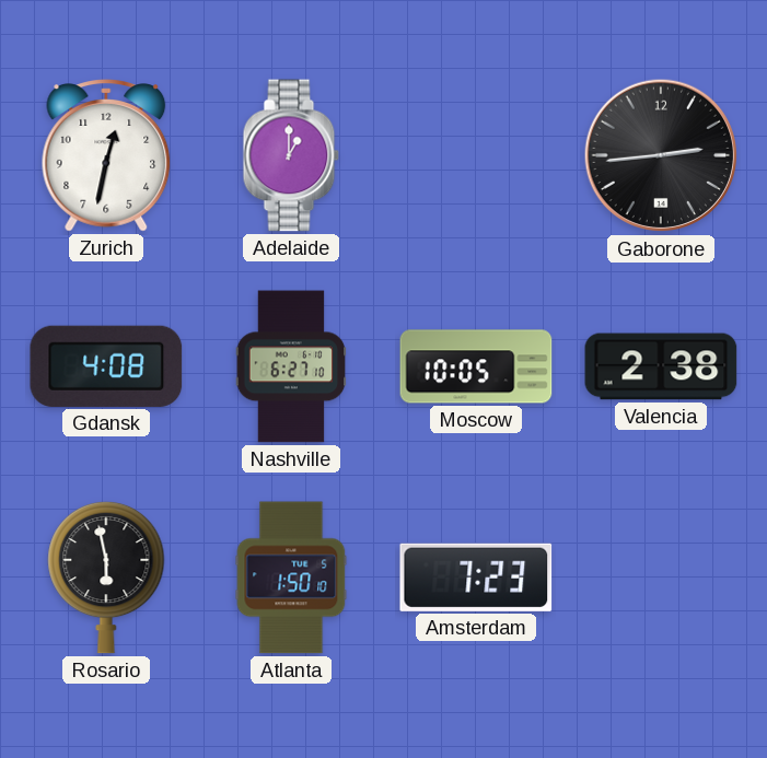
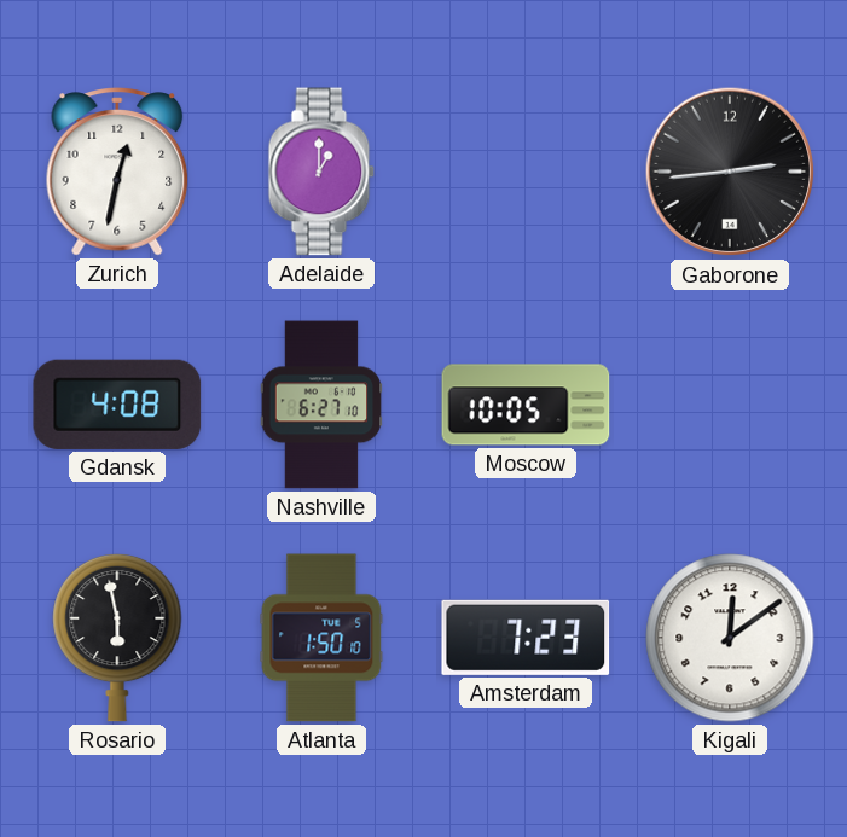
Valencia: 2:38 -> none
Kigali: none -> 12:09
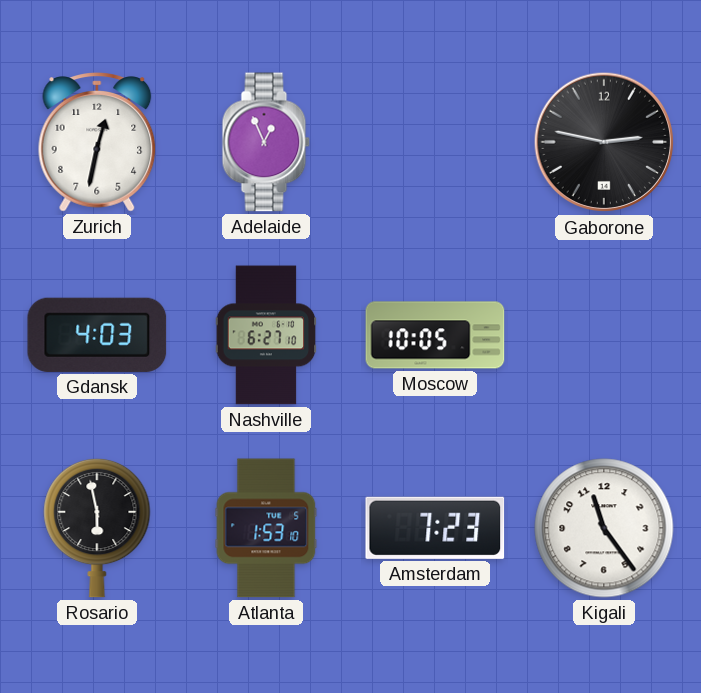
Adelaide: 1:00 -> 12:56
Gaborone: 2:44 -> 2:47
Gdansk: 4:08 -> 4:03
Atlanta: 1:50 -> 1:53
Kigali: 12:09 -> 11:24
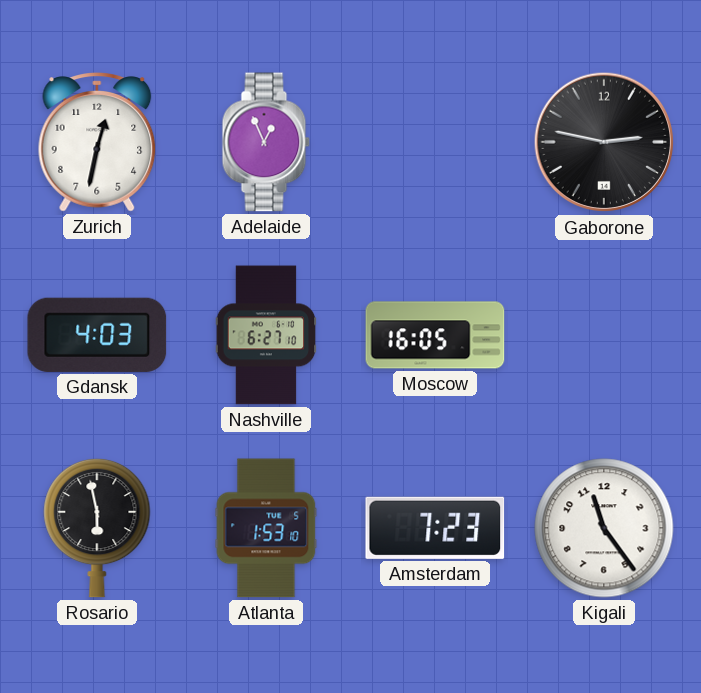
Moscow: 10:05 -> 16:05
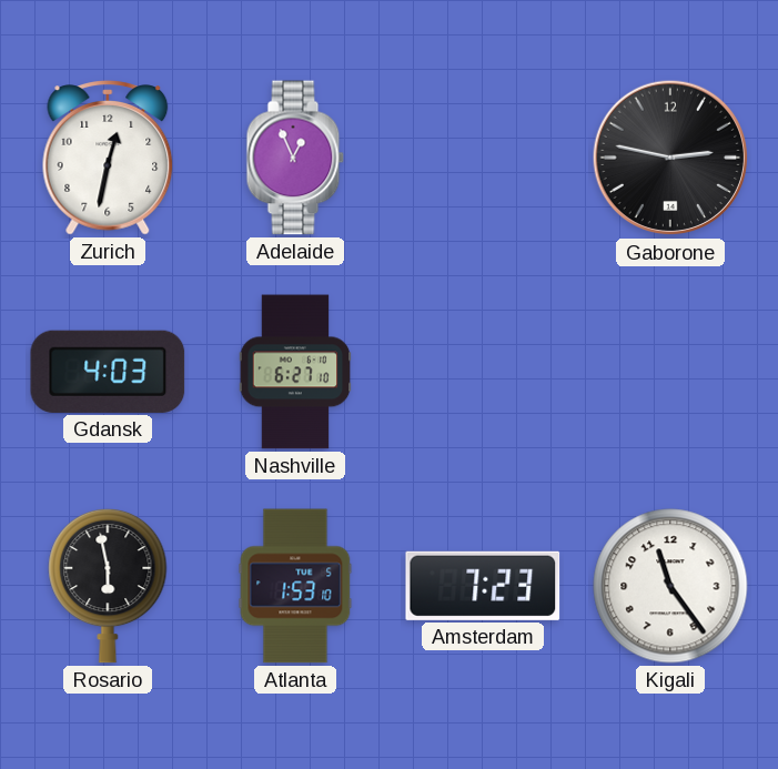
Moscow: 16:05 -> none
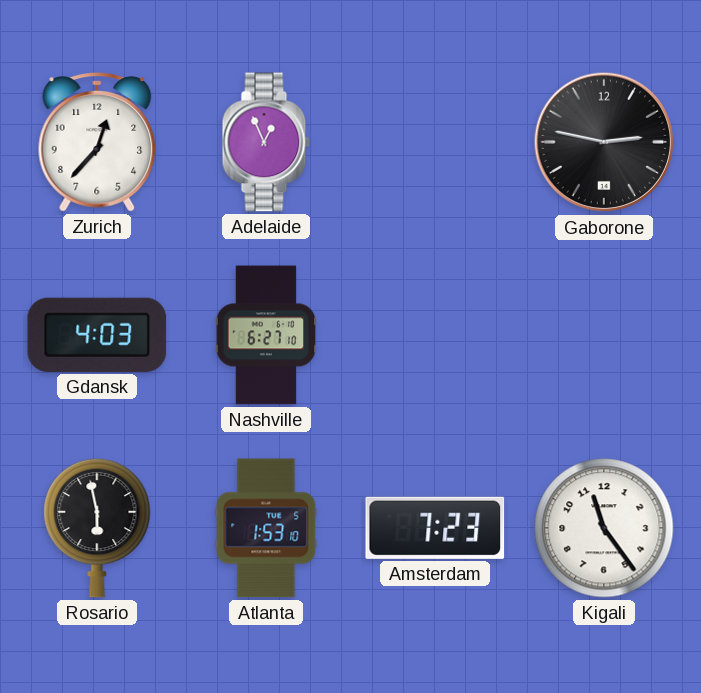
Zurich: 12:32 -> 12:37
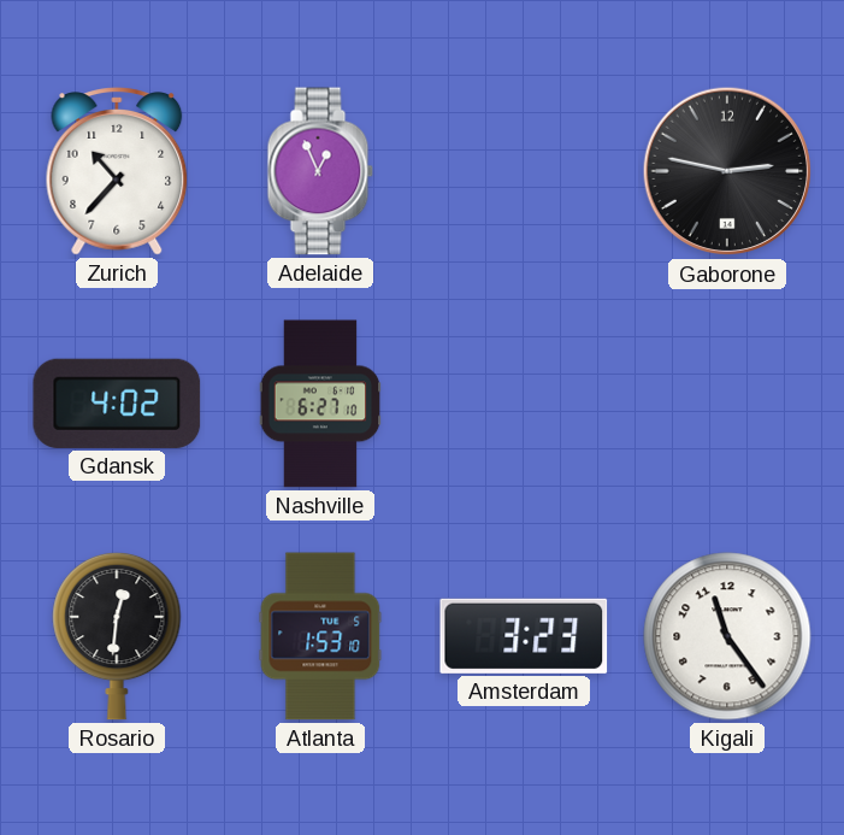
Zurich: 12:37 -> 10:37
Gdansk: 4:03 -> 4:02
Rosario: 5:58 -> 12:31
Amsterdam: 7:23 -> 3:23
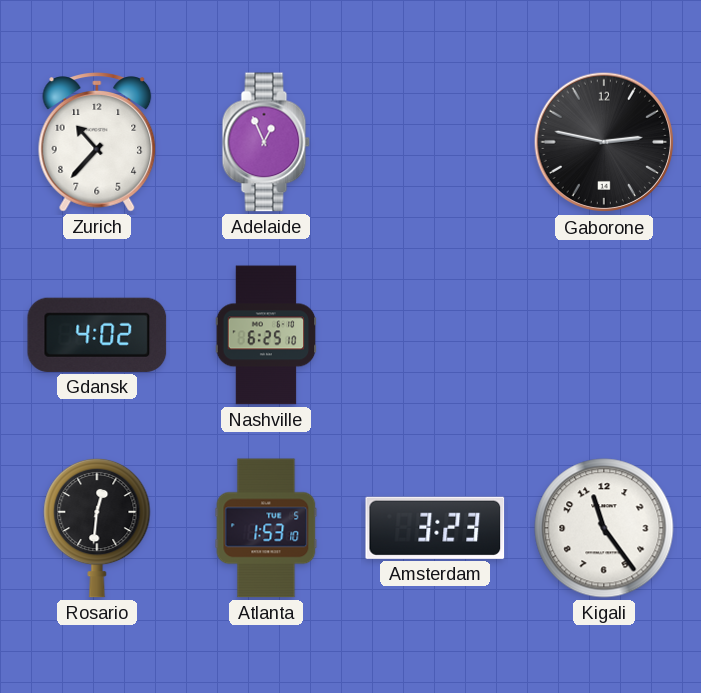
Nashville: 6:27 -> 6:25
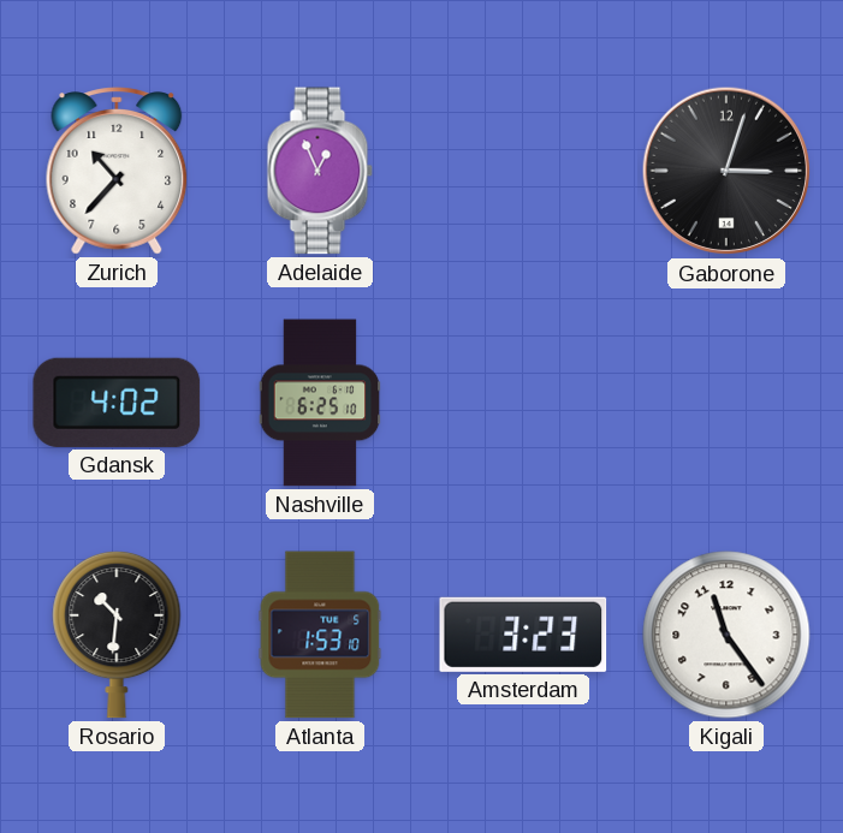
Gaborone: 2:47 -> 3:03
Rosario: 12:31 -> 10:31
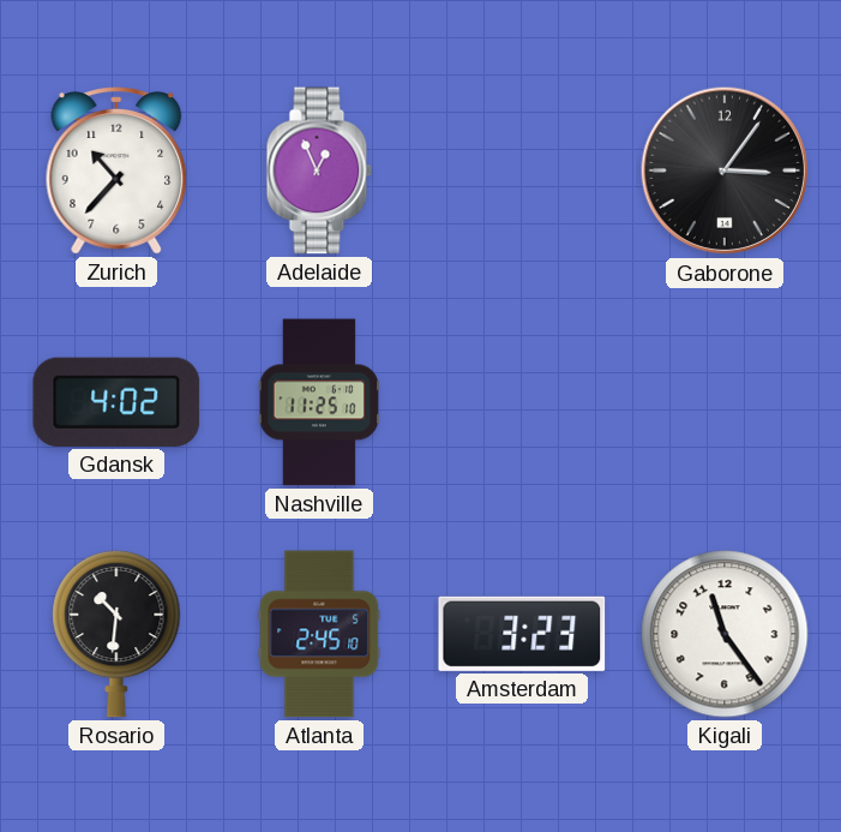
Gaborone: 3:03 -> 3:06
Nashville: 6:25 -> 11:25
Atlanta: 1:53 -> 2:45
